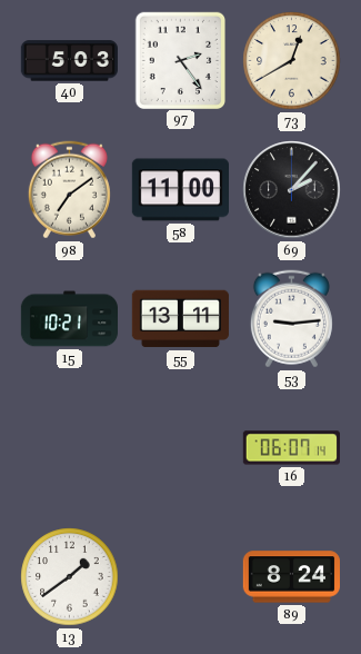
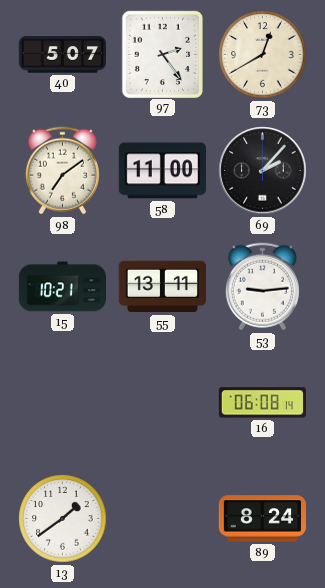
40: 5:03 -> 5:07
16: 06:07 -> 06:08
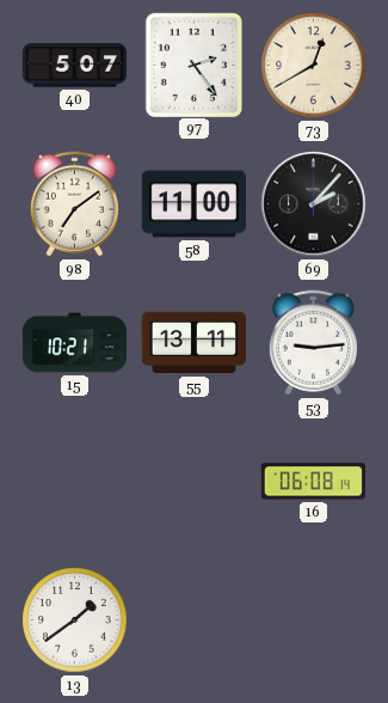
89: 8:24 -> none
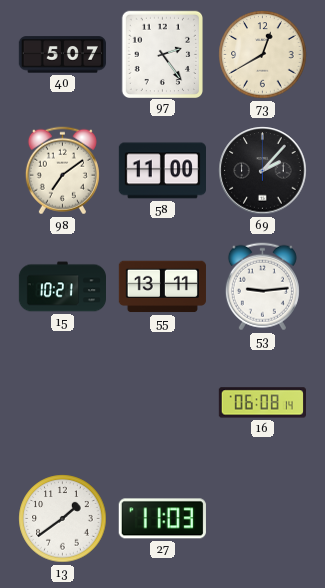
27: none -> 11:03
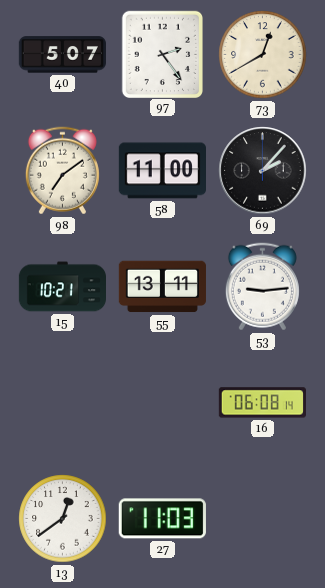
13: 1:39 -> 12:39
